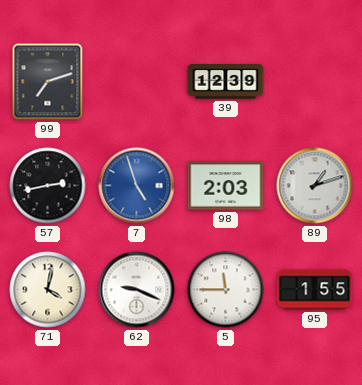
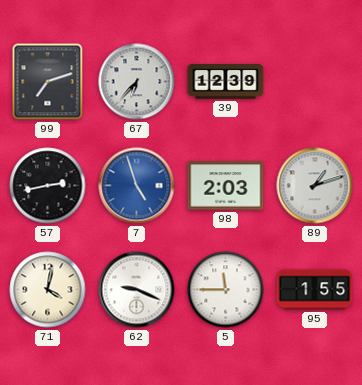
67: none -> 6:37
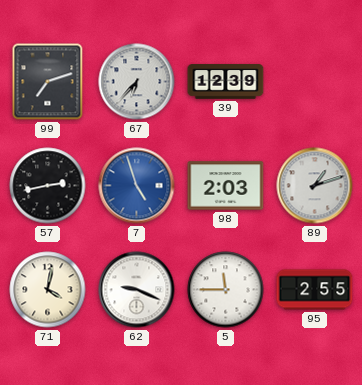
95: 1:55 -> 2:55
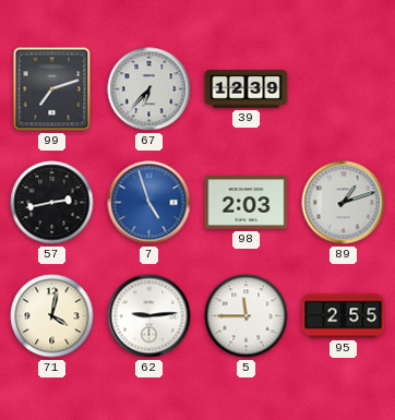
62: 9:19 -> 9:14
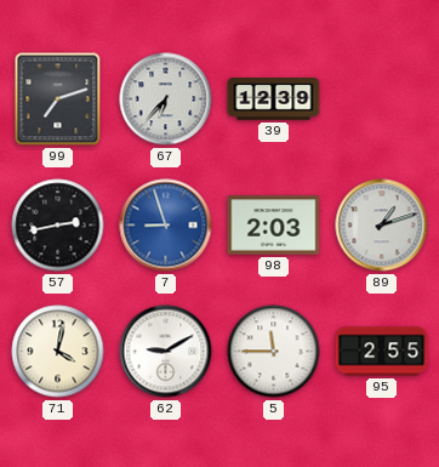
7: 4:57 -> 8:57
62: 9:14 -> 9:10
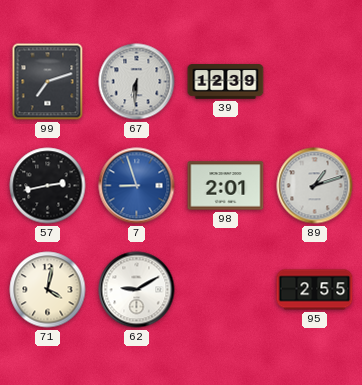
67: 6:37 -> 6:31
98: 2:03 -> 2:01
5: 11:45 -> none
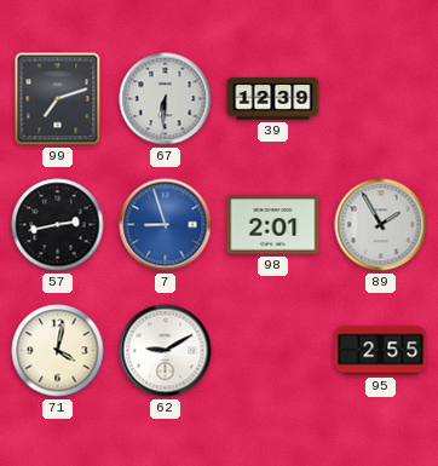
89: 1:12 -> 1:55
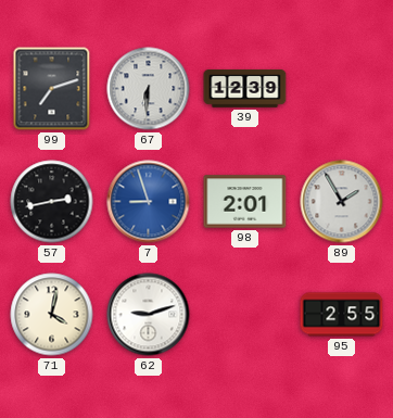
62: 9:10 -> 9:12
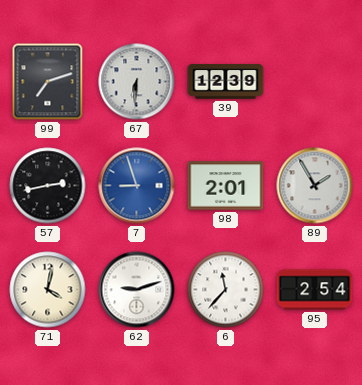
6: none -> 11:37
95: 2:55 -> 2:54
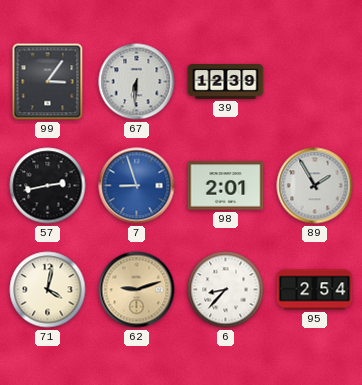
99: 7:12 -> 3:06
62 dial: white -> champagne
6: 11:37 -> 8:37
